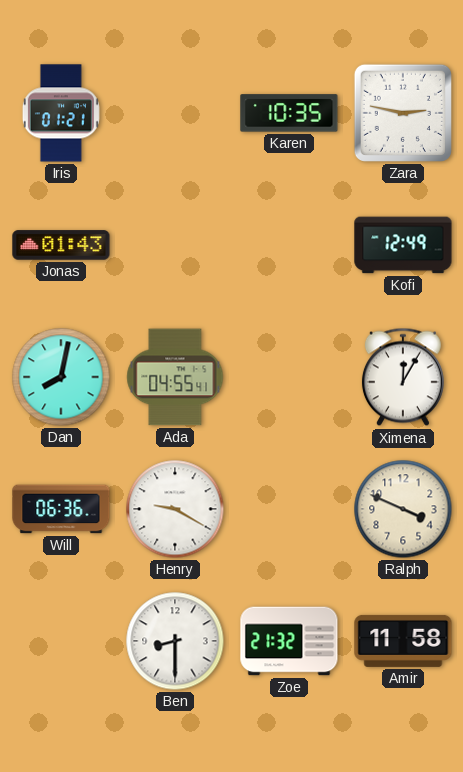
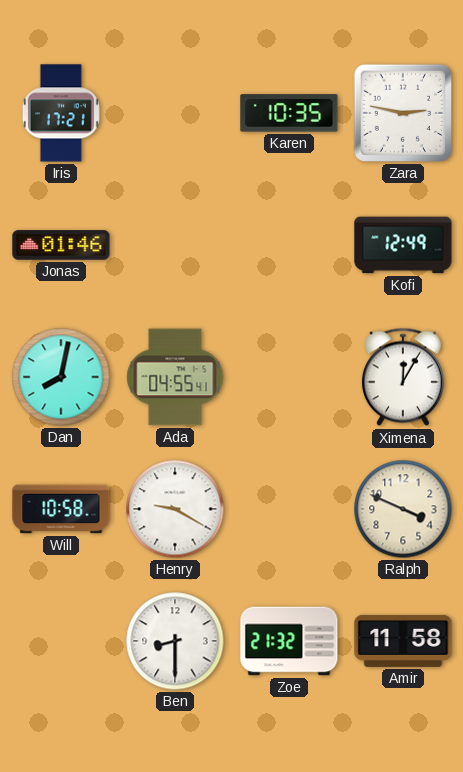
Iris: 01:21 -> 17:21
Jonas: 01:43 -> 01:46
Will: 06:36 -> 10:58
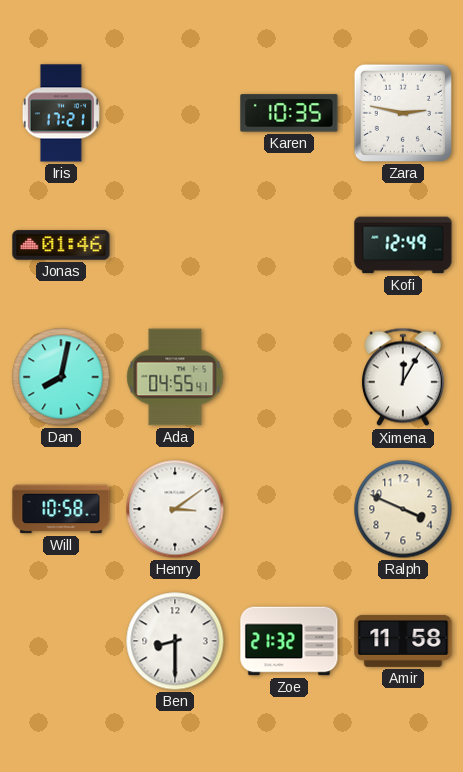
Henry: 9:20 -> 3:09
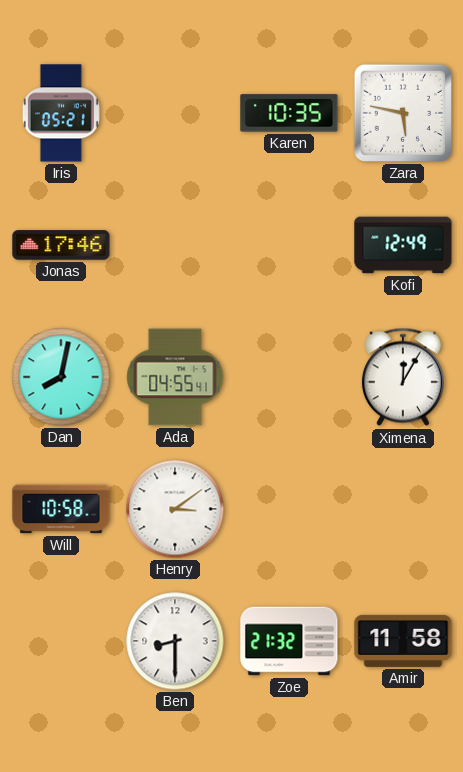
Iris: 17:21 -> 05:21
Zara: 2:47 -> 5:47
Jonas: 01:46 -> 17:46
Ralph: 3:49 -> none
